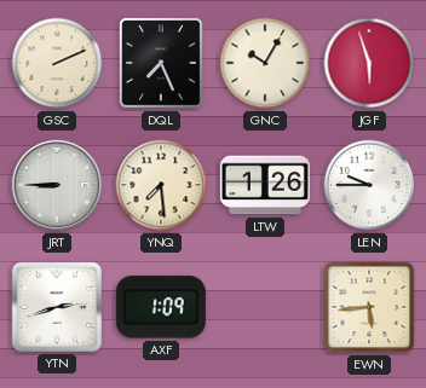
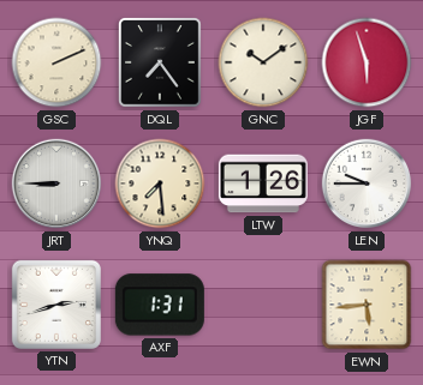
DQL: 7:26 -> 7:24
GNC: 10:05 -> 10:09
AXF: 1:09 -> 1:31
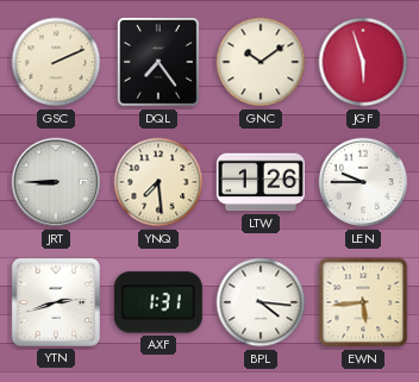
BPL: none -> 4:16
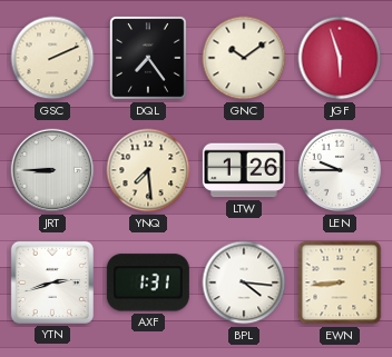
EWN: 5:44 -> 8:44
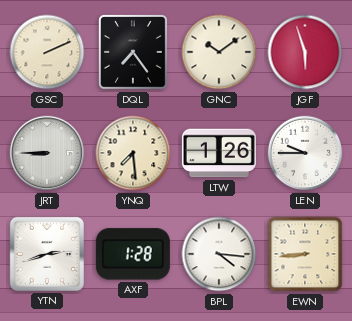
AXF: 1:31 -> 1:28
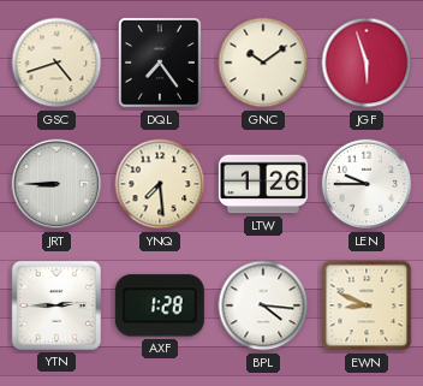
GSC: 2:11 -> 4:42
YTN: 2:42 -> 2:45
EWN: 8:44 -> 8:49
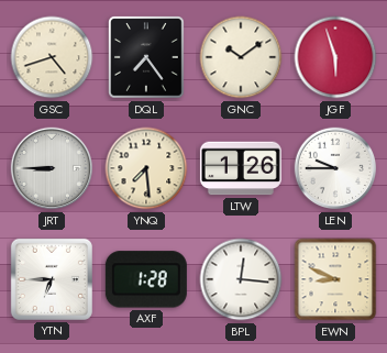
YTN: 2:45 -> 6:45
BPL: 4:16 -> 12:16
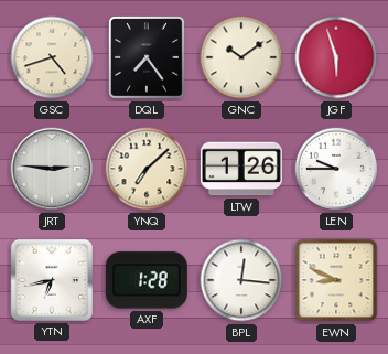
JRT: 8:45 -> 2:46
YNQ: 7:29 -> 7:08
YTN: 6:45 -> 6:43
